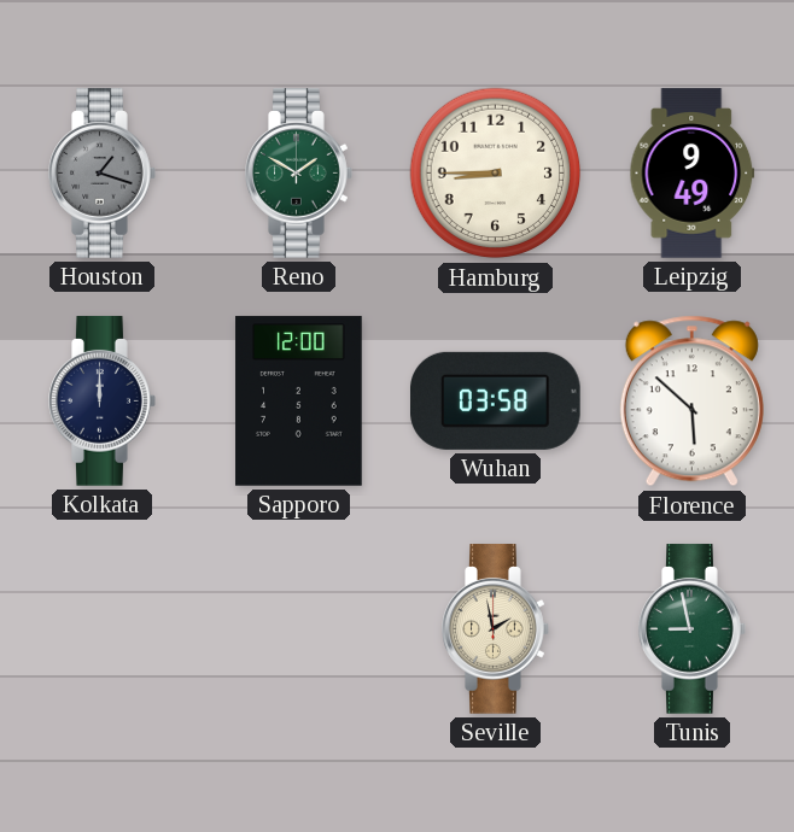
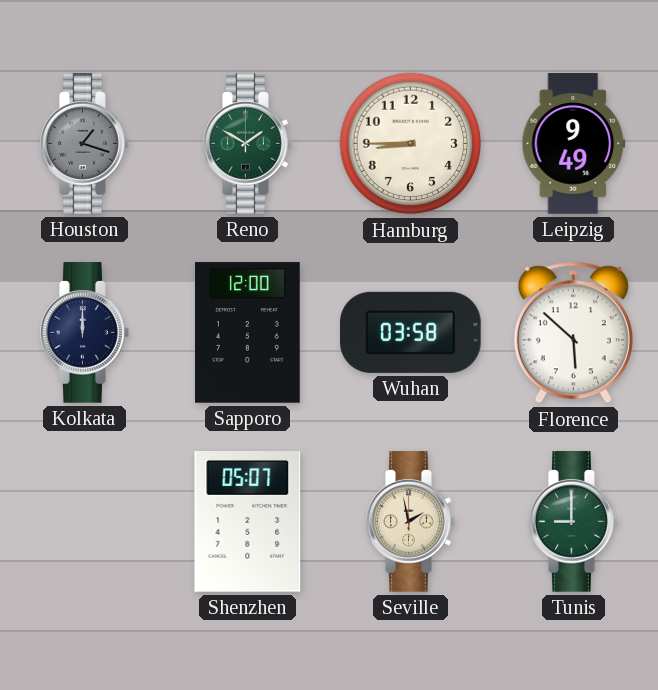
Shenzhen: none -> 05:07
Tunis: 8:58 -> 9:00
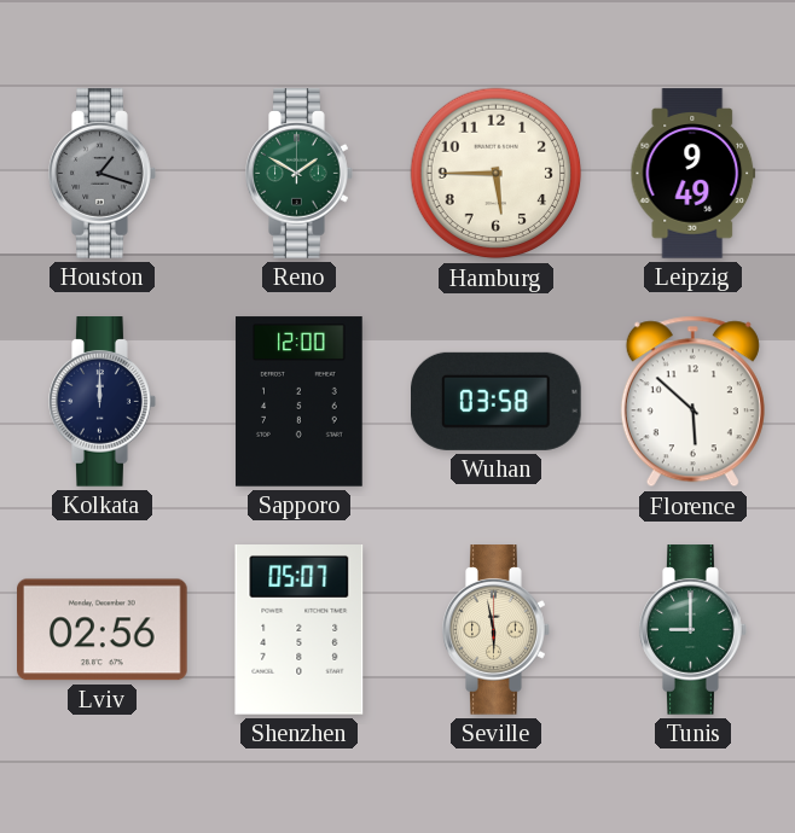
Hamburg: 8:45 -> 5:45
Lviv: none -> 02:56
Seville: 1:58 -> 5:58
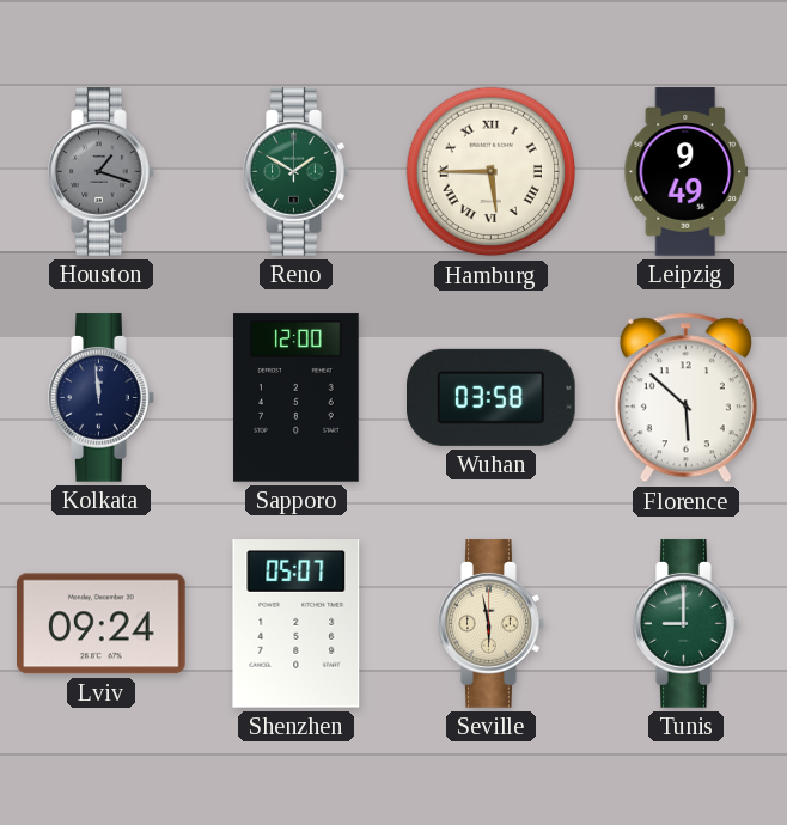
Hamburg numerals: Arabic -> Roman
Kolkata: 12:00 -> 11:59
Lviv: 02:56 -> 09:24
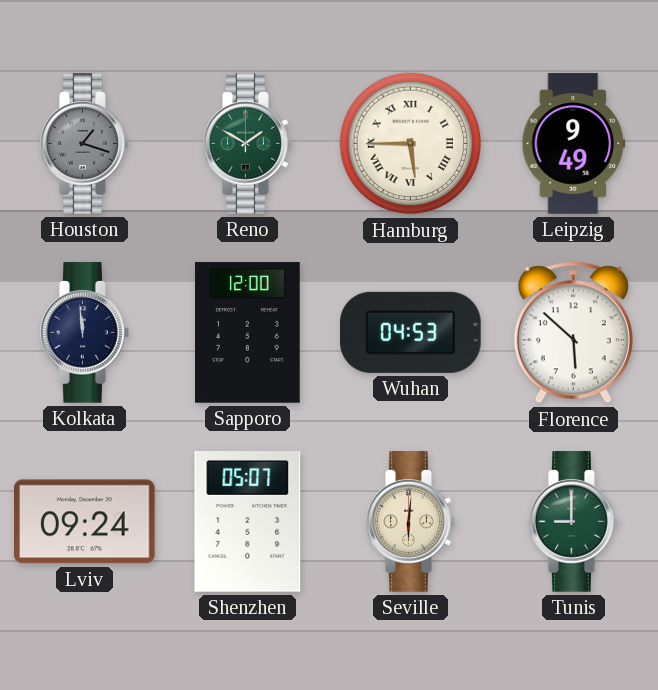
Wuhan: 03:58 -> 04:53
Seville: 5:58 -> 6:01
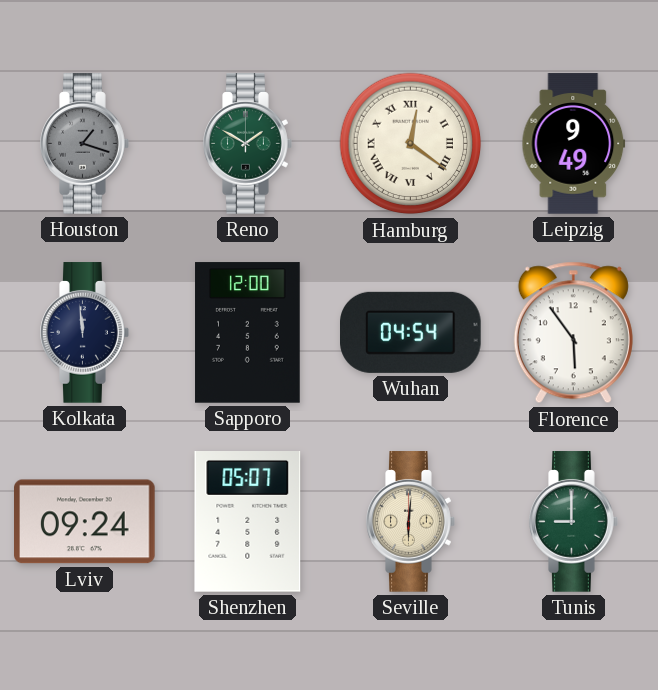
Hamburg: 5:45 -> 12:21
Wuhan: 04:53 -> 04:54
Florence: 5:52 -> 5:54
